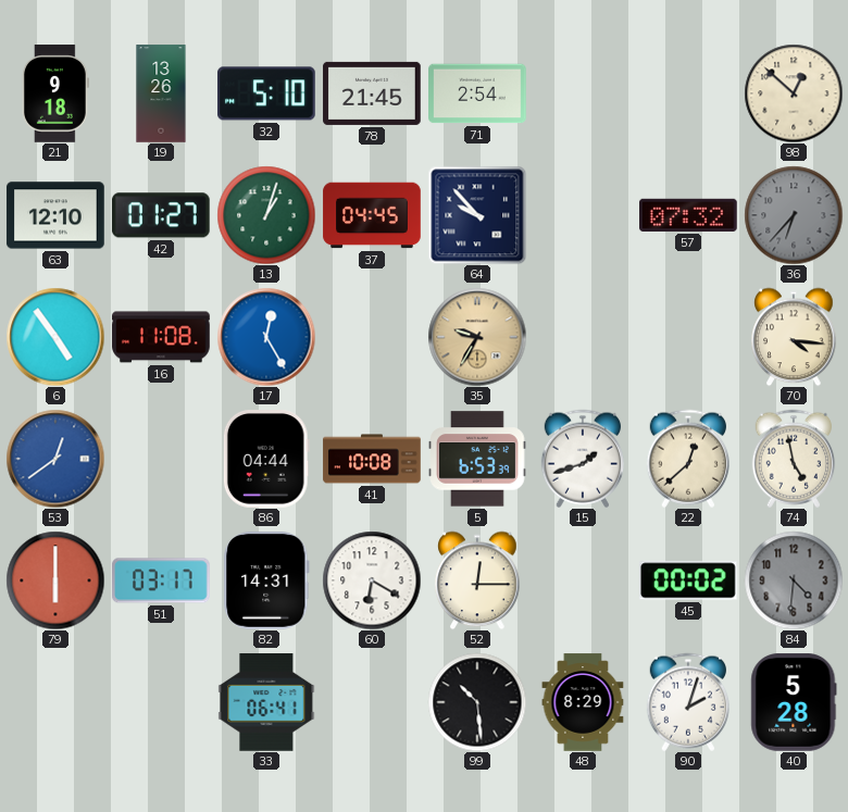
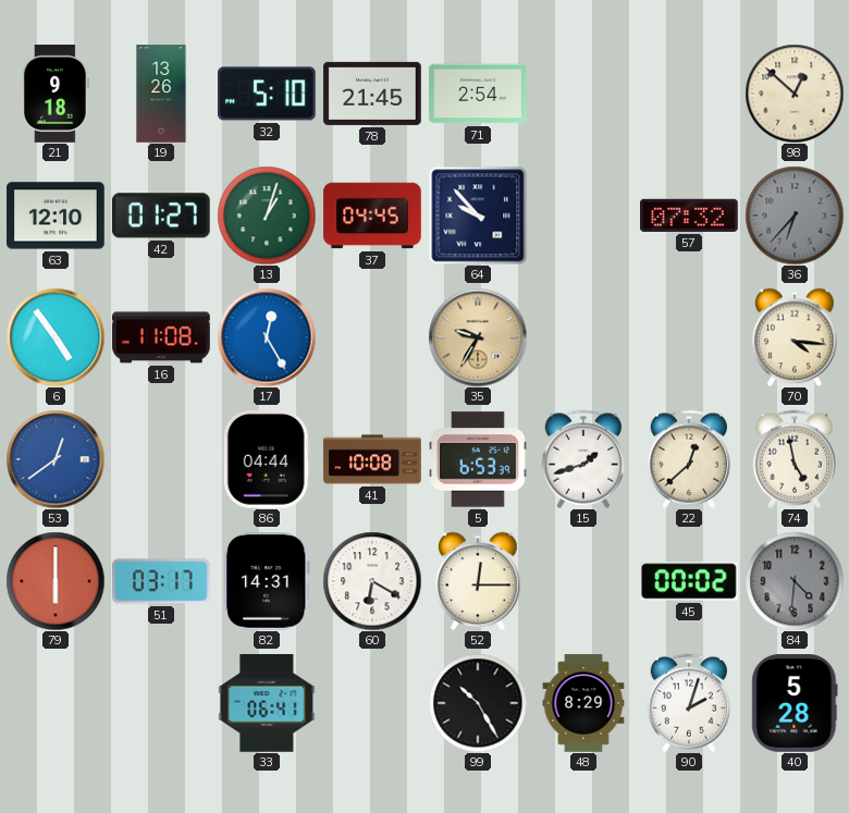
99: 10:29 -> 10:25
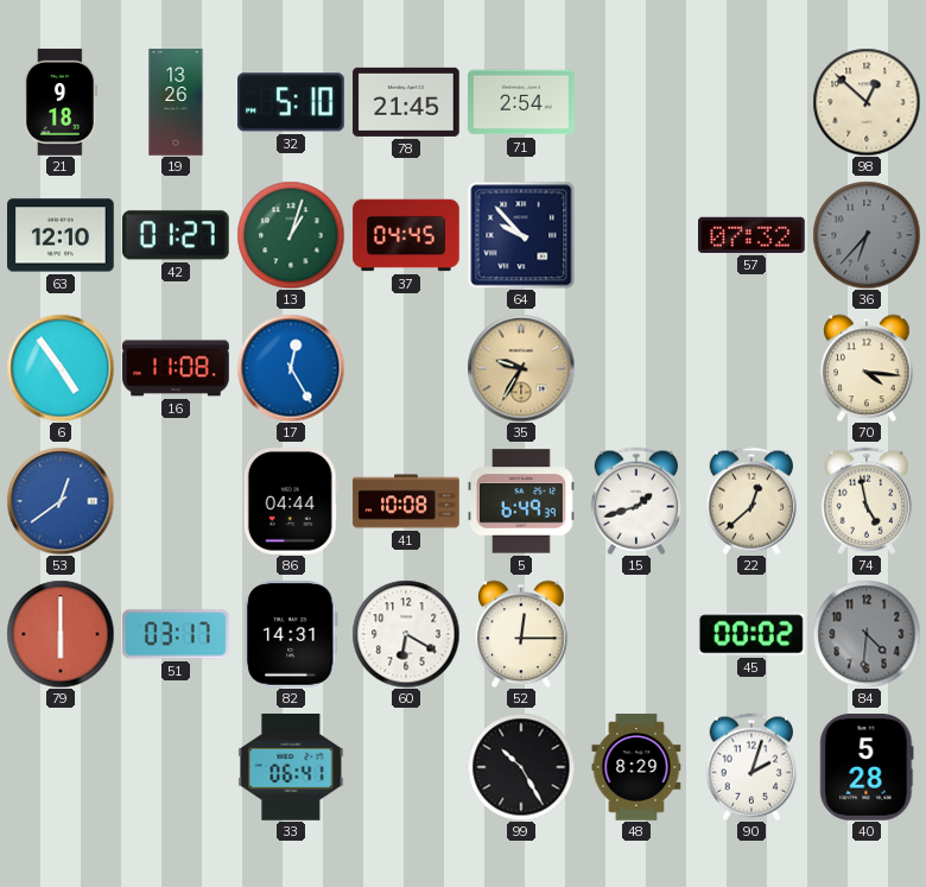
5: 6:53 -> 6:49
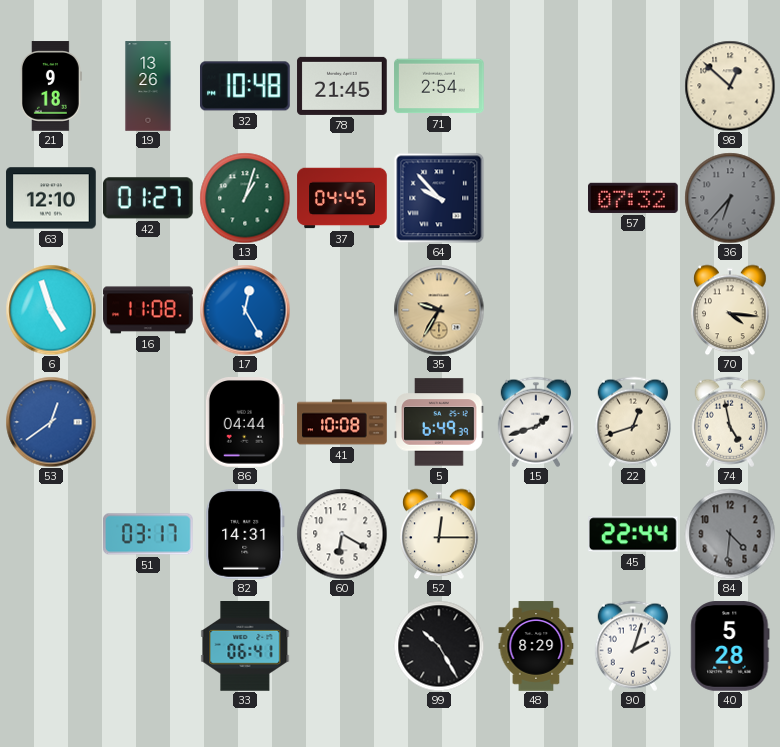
32: 5:10 -> 10:48
6: 4:54 -> 4:57
22: 12:38 -> 12:42
79: 6:00 -> none
45: 00:02 -> 22:44
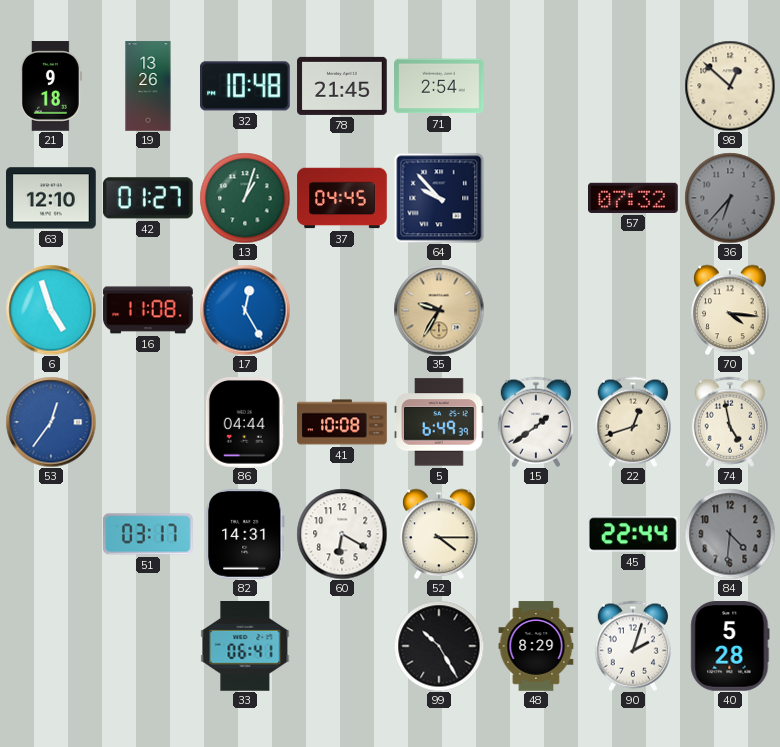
53: 12:39 -> 12:36
15: 1:42 -> 1:39
52: 12:15 -> 4:15
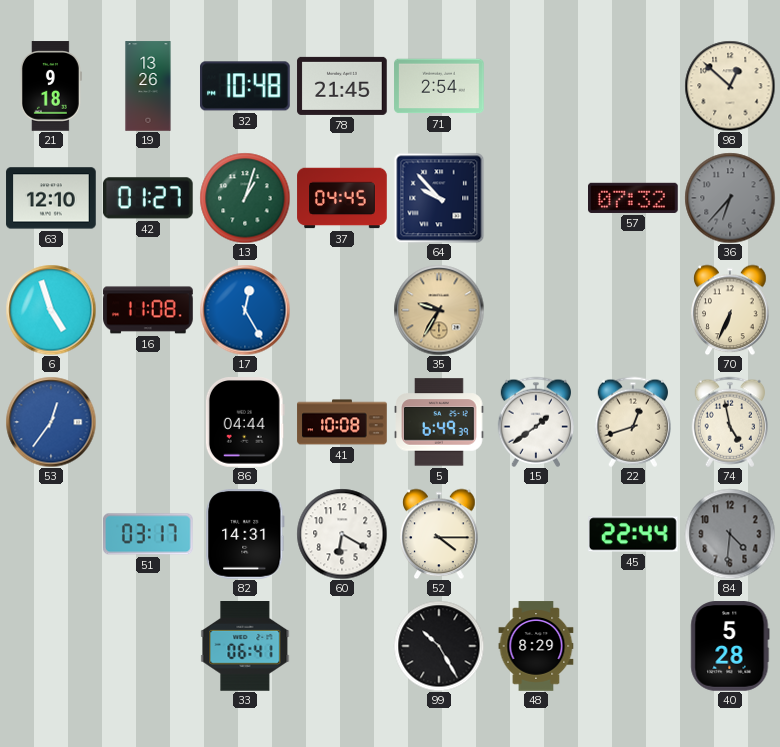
70: 4:16 -> 6:34
90: 2:03 -> none
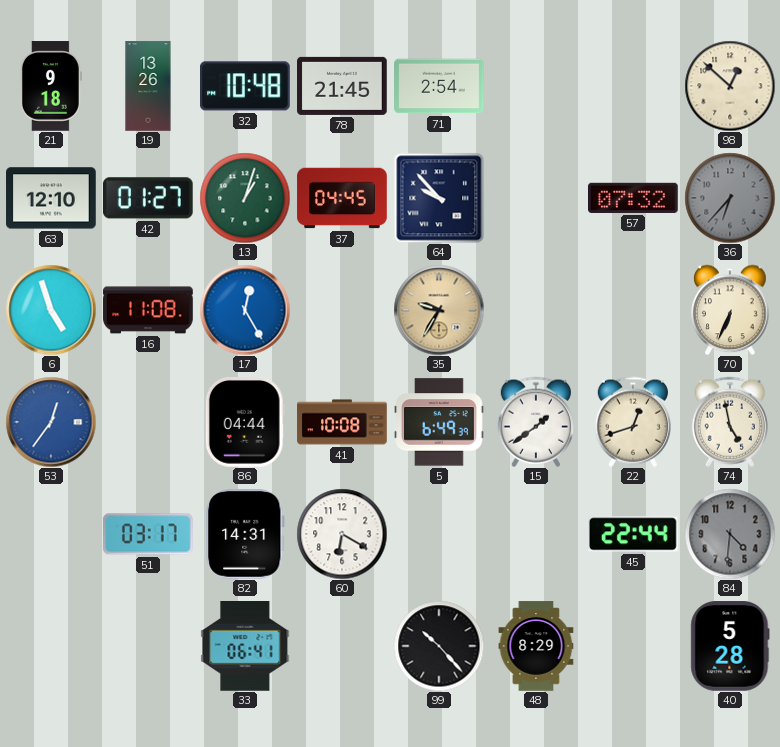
52: 4:15 -> none
99: 10:25 -> 10:23
